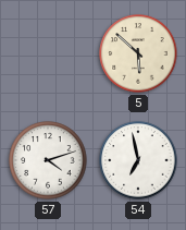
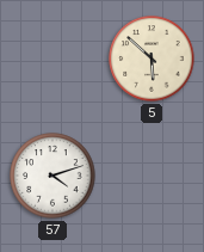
54: 6:58 -> none
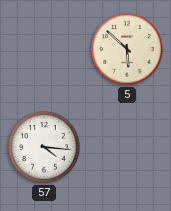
57: 4:12 -> 4:16
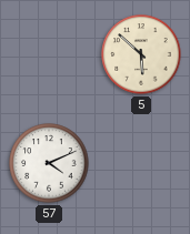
57: 4:16 -> 4:11
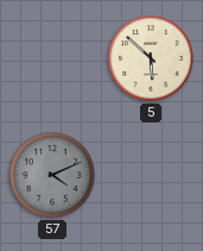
57 dial: white -> grey
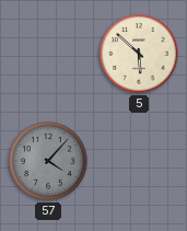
57: 4:11 -> 4:07
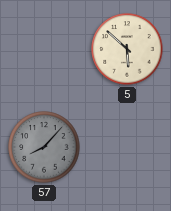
57: 4:07 -> 8:07
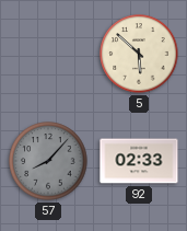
92: none -> 02:33
